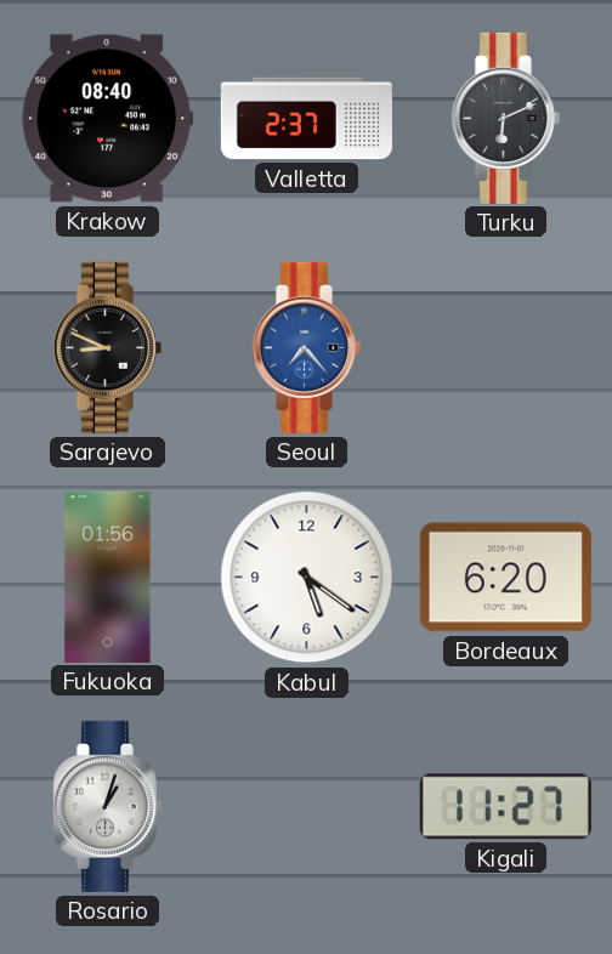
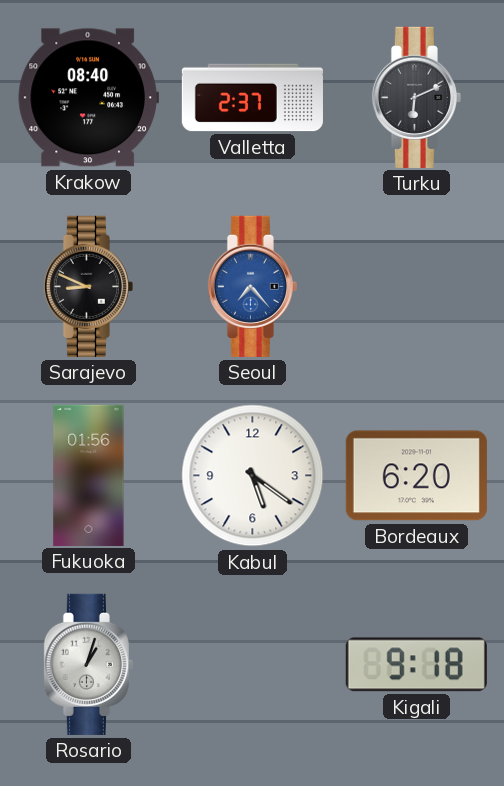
Kigali: 11:27 -> 9:18
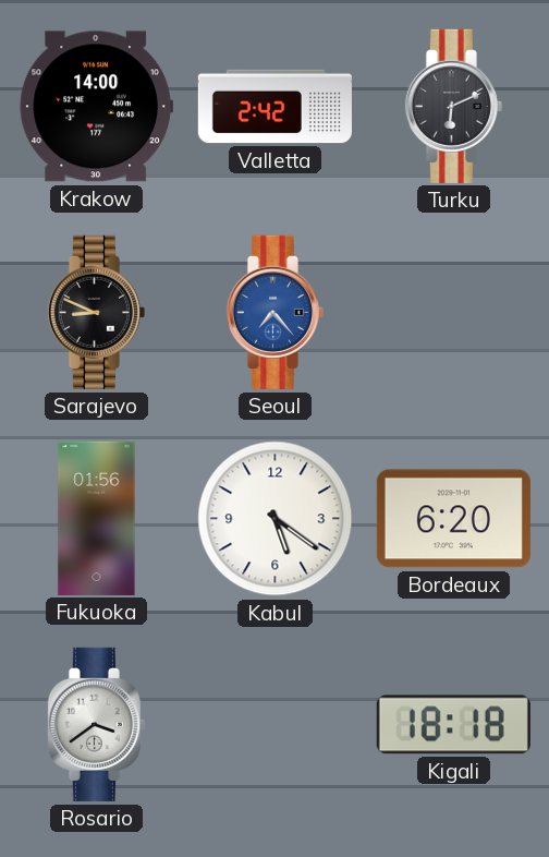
Krakow: 08:40 -> 14:00
Valletta: 2:37 -> 2:42
Rosario: 1:03 -> 3:39
Kigali: 9:18 -> 18:18
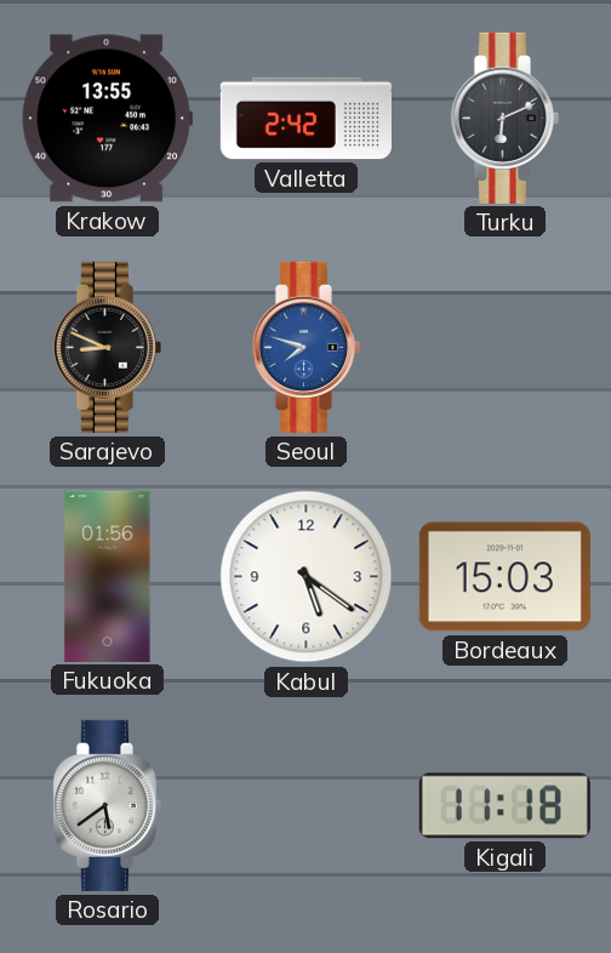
Krakow: 14:00 -> 13:55
Seoul: 7:23 -> 7:48
Bordeaux: 6:20 -> 15:03
Rosario: 3:39 -> 5:39
Kigali: 18:18 -> 11:18
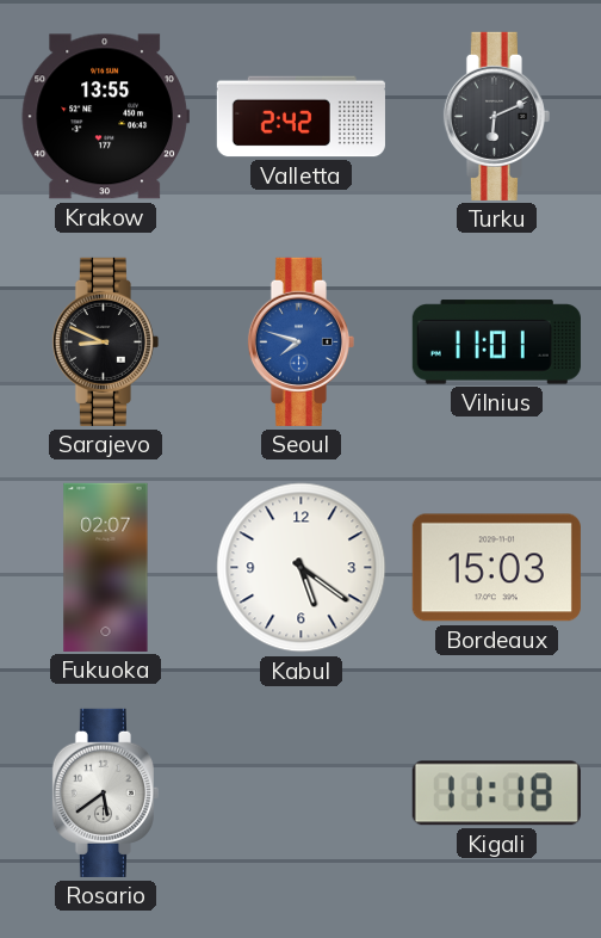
Vilnius: none -> 11:01
Fukuoka: 01:56 -> 02:07
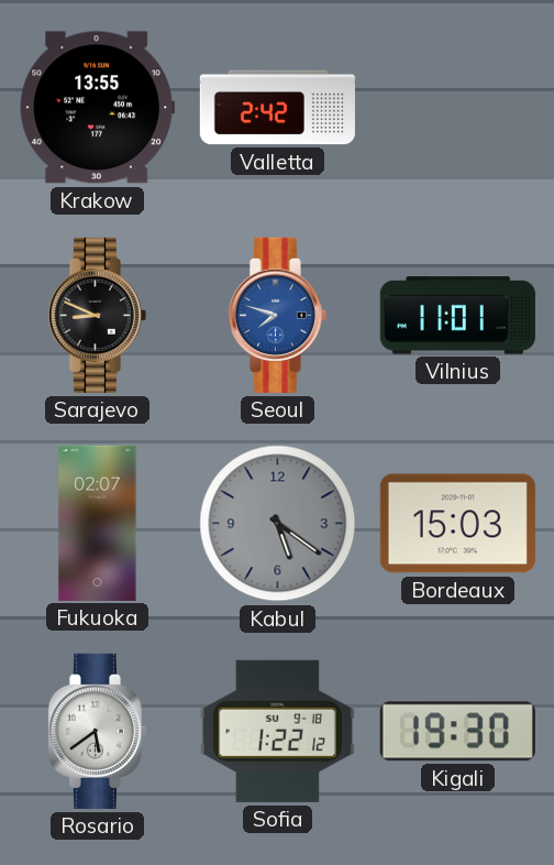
Turku: 6:11 -> none
Kabul dial: white -> grey
Sofia: none -> 1:22
Kigali: 11:18 -> 19:30
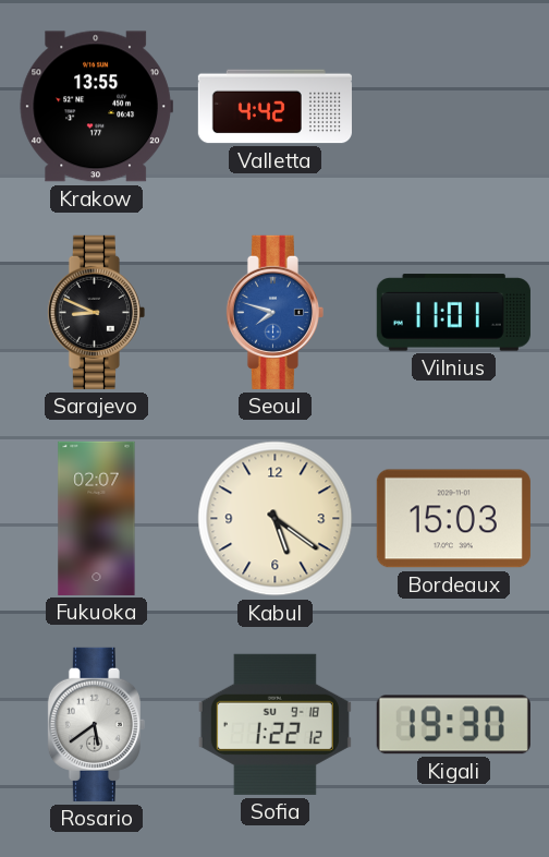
Valletta: 2:42 -> 4:42
Kabul dial: grey -> cream
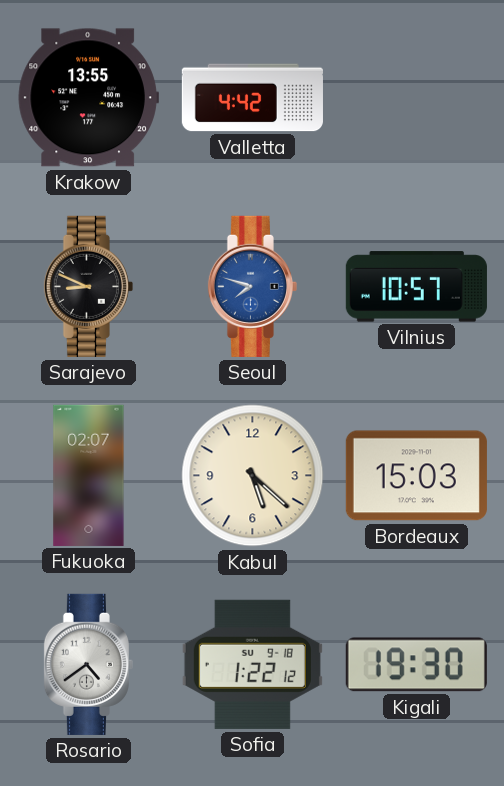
Vilnius: 11:01 -> 10:57
Kabul: 5:21 -> 5:22
Rosario: 5:39 -> 4:39
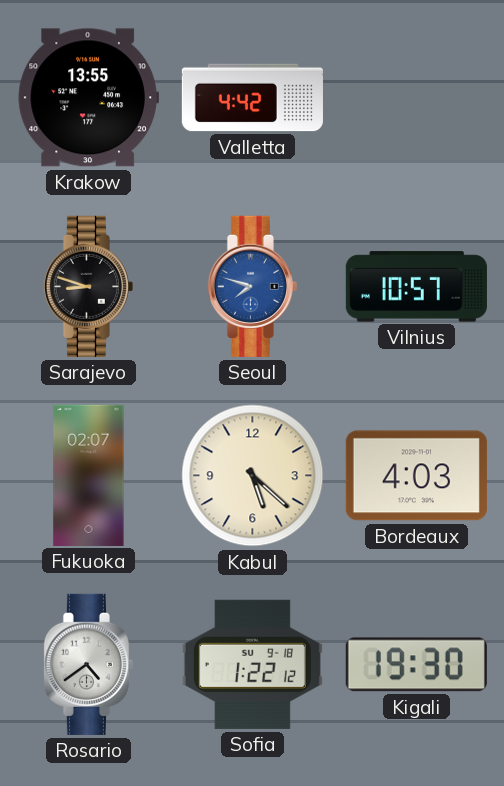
Sarajevo: 8:49 -> 8:48
Bordeaux: 15:03 -> 4:03
